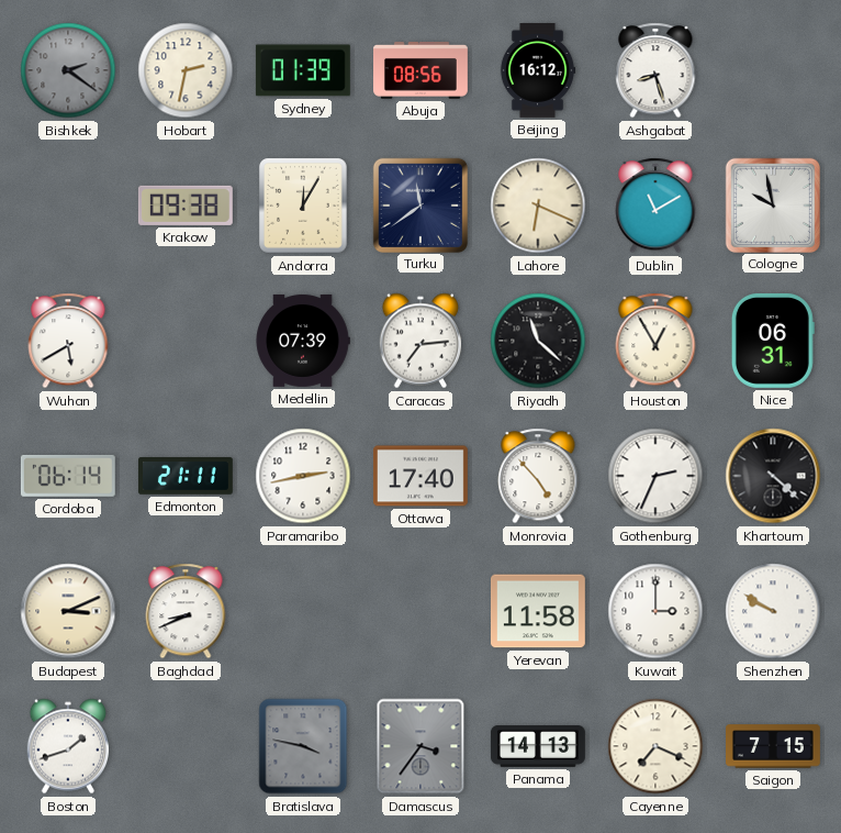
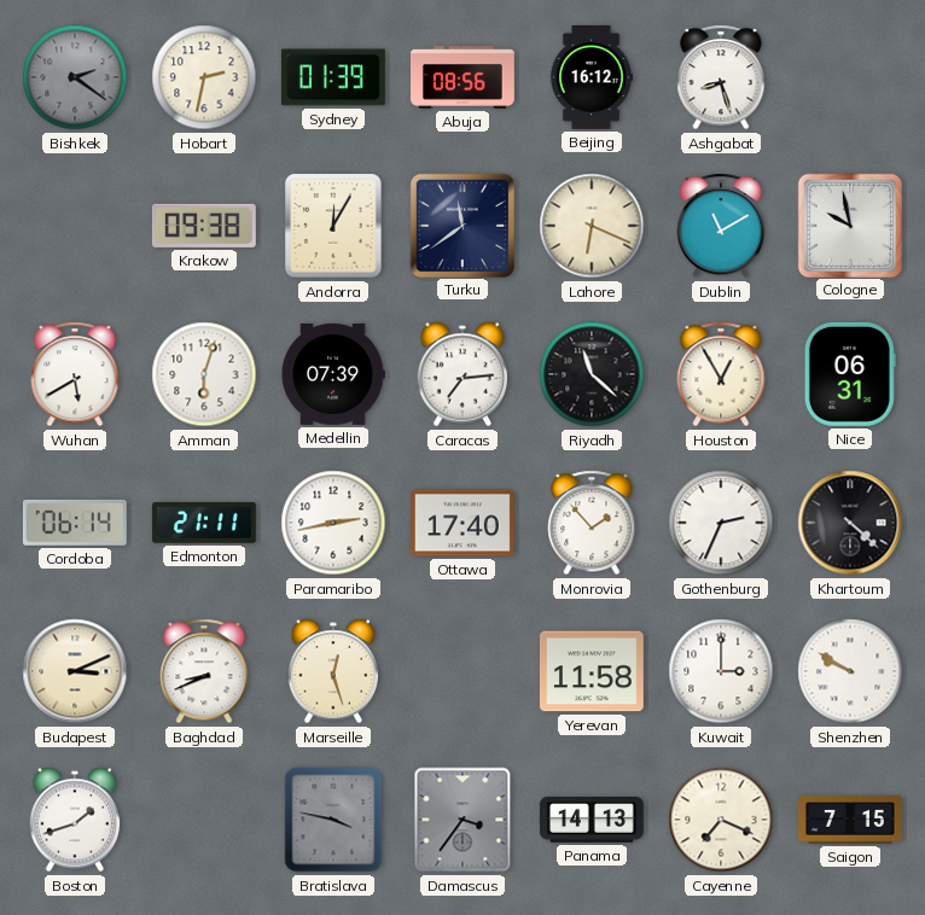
Amman: none -> 6:03
Monrovia: 4:53 -> 1:53
Marseille: none -> 12:27
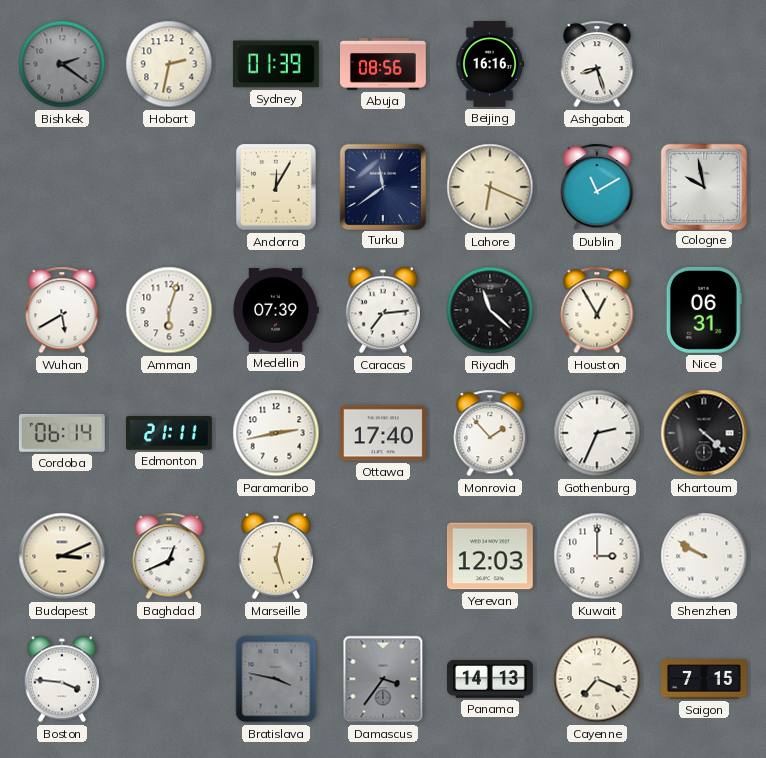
Beijing: 16:12 -> 16:16
Krakow: 09:38 -> none
Baghdad: 8:41 -> 12:41
Yerevan: 11:58 -> 12:03
Boston: 1:42 -> 3:46
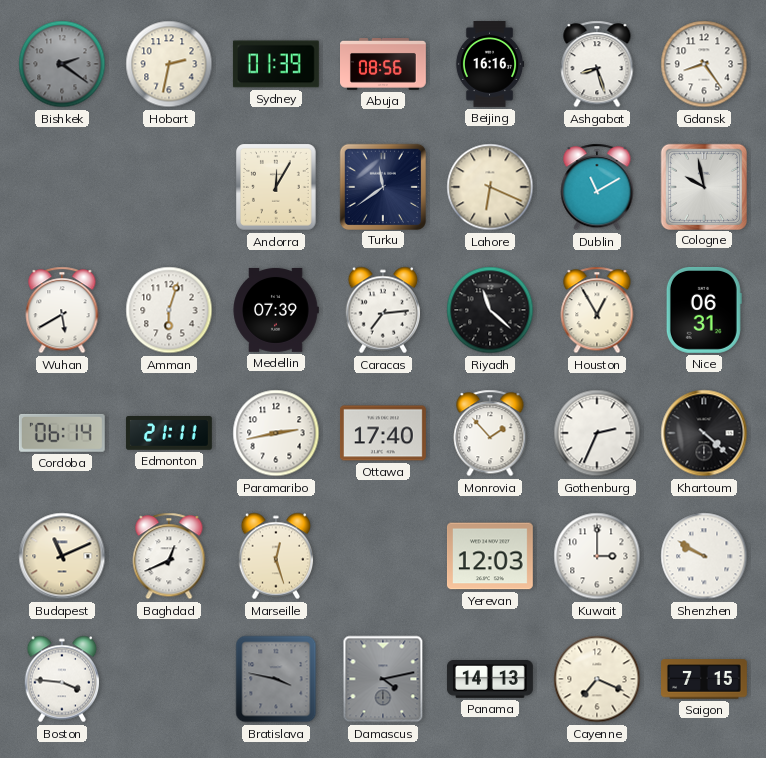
Gdansk: none -> 8:24
Budapest: 3:11 -> 11:11
Damascus: 3:36 -> 4:13
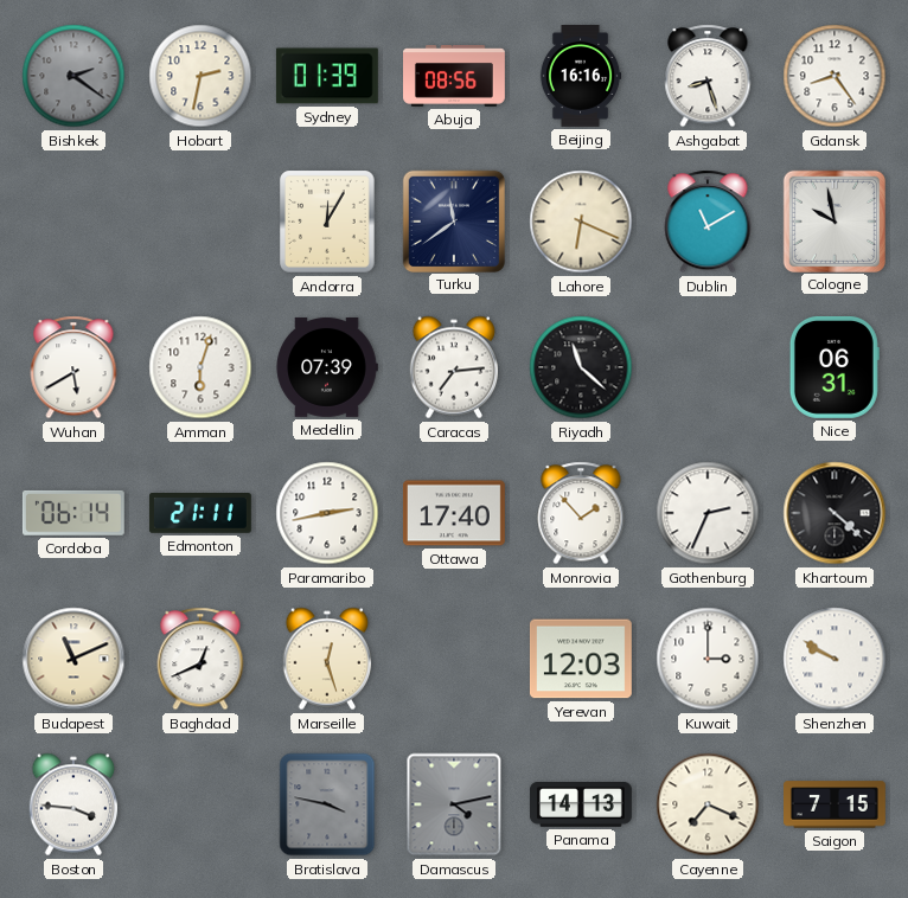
Houston: 12:55 -> none
